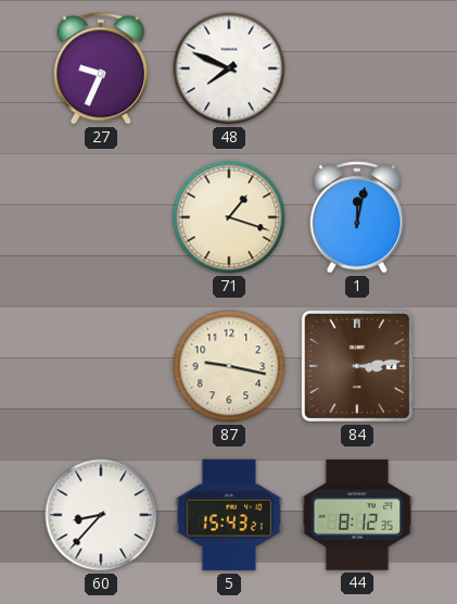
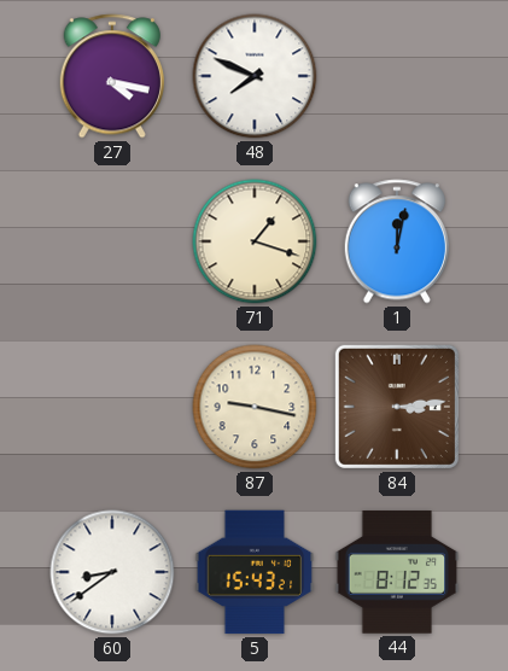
27: 9:34 -> 4:17
60: 8:37 -> 8:39
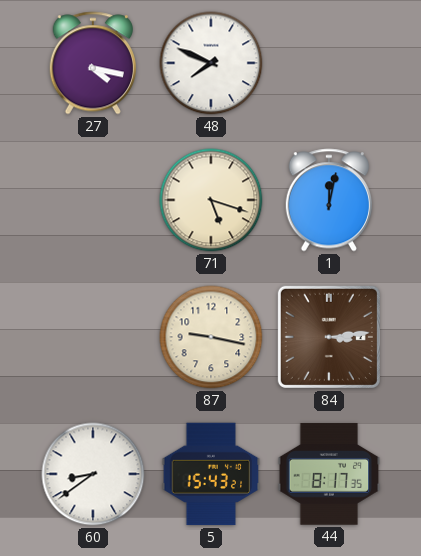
71: 1:18 -> 5:18
44: 8:12 -> 8:17
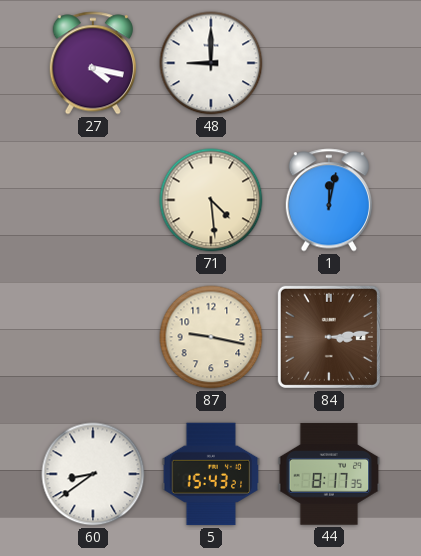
48: 7:49 -> 9:00
71: 5:18 -> 4:29
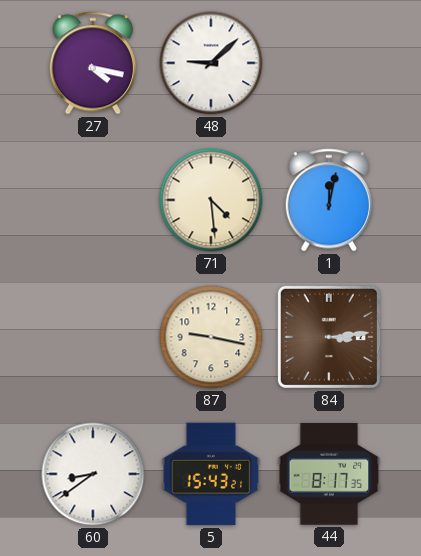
48: 9:00 -> 9:08
